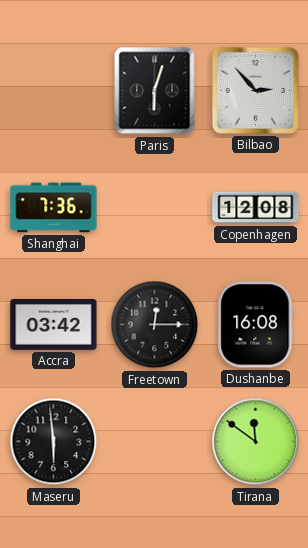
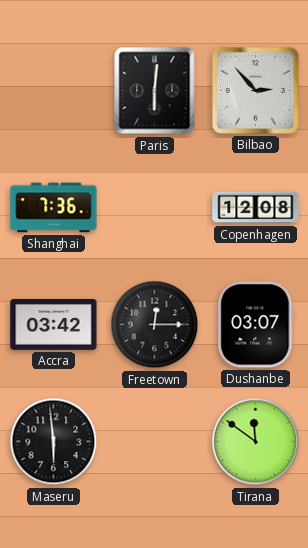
Paris: 6:03 -> 6:01
Dushanbe: 16:08 -> 03:07
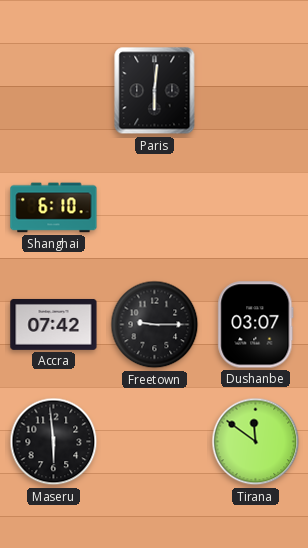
Bilbao: 2:53 -> none
Shanghai: 7:36 -> 6:10
Copenhagen: 12:08 -> none
Accra: 03:42 -> 07:42
Freetown: 12:15 -> 9:15
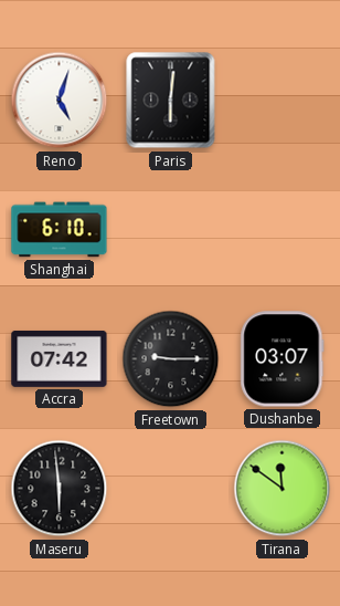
Reno: none -> 5:03
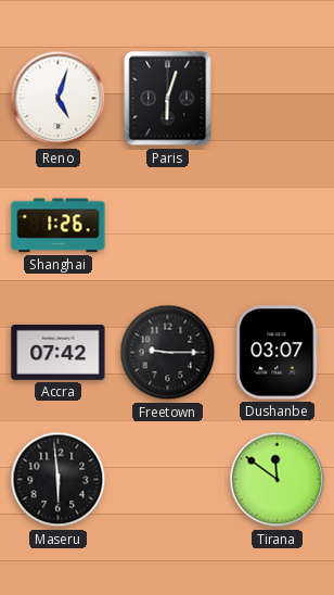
Paris: 6:01 -> 6:03
Shanghai: 6:10 -> 1:26
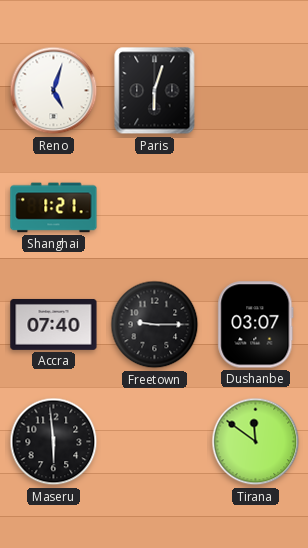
Shanghai: 1:26 -> 1:21
Accra: 07:42 -> 07:40
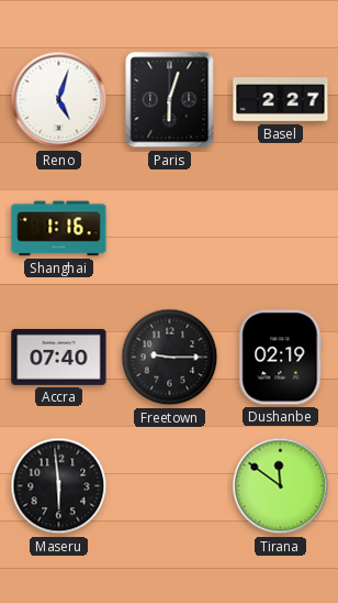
Basel: none -> 2:27
Shanghai: 1:21 -> 1:16
Dushanbe: 03:07 -> 02:19
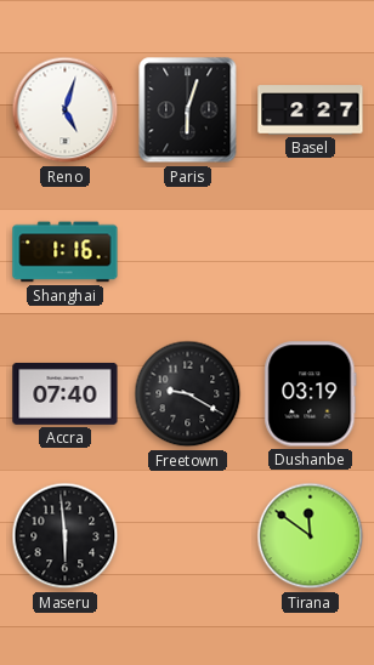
Freetown: 9:15 -> 9:20
Dushanbe: 02:19 -> 03:19
